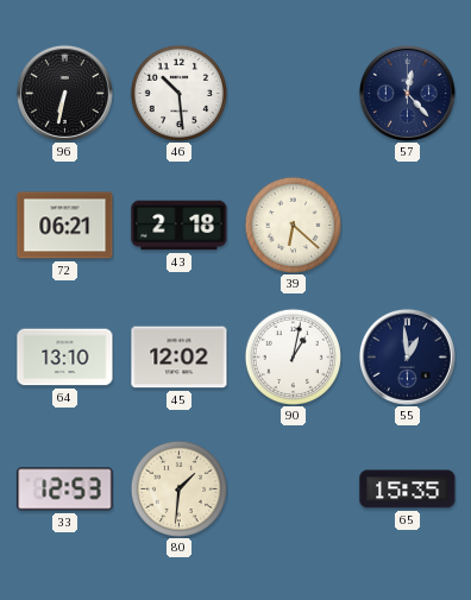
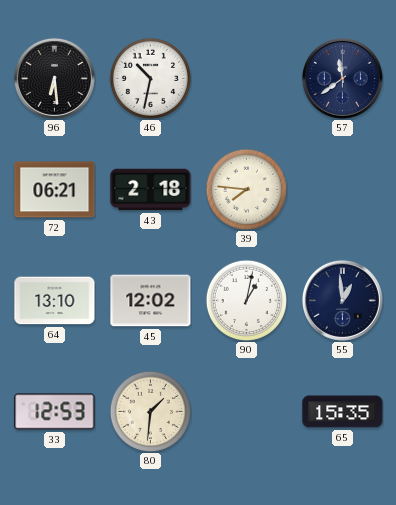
96: 6:32 -> 6:29
46: 10:29 -> 10:32
57: 12:23 -> 11:39
39: 6:22 -> 7:46
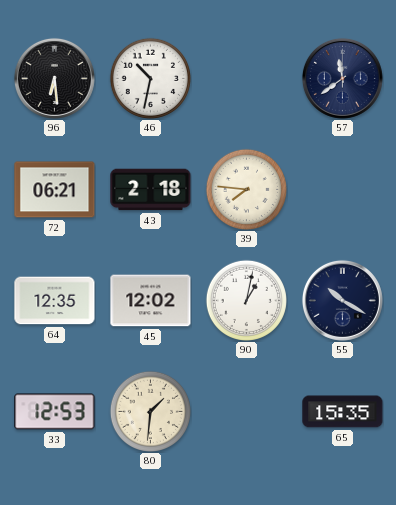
64: 13:10 -> 12:35
55: 12:59 -> 10:20
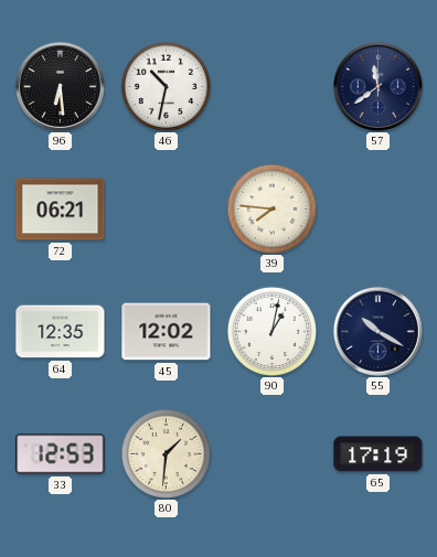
43: 2:18 -> none
65: 15:35 -> 17:19
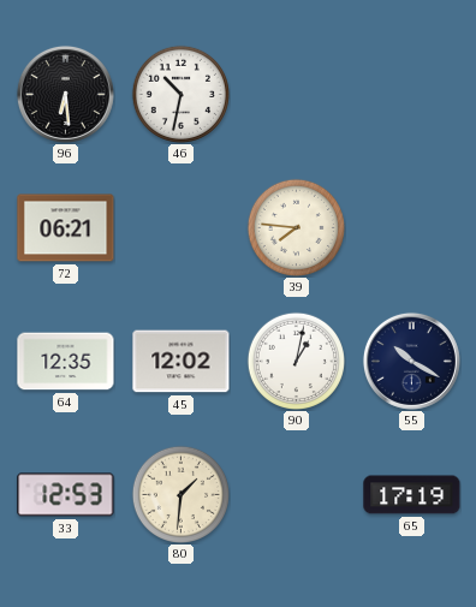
57: 11:39 -> none
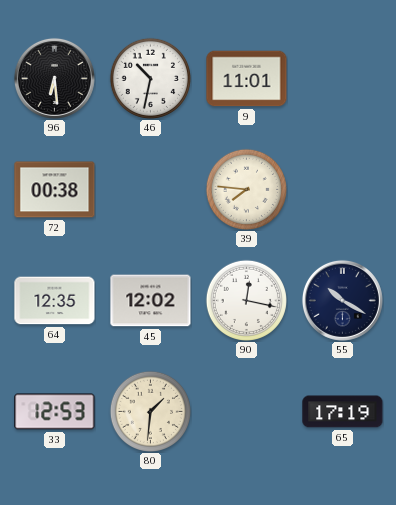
9: none -> 11:01
72: 06:21 -> 00:38
90: 1:02 -> 12:17
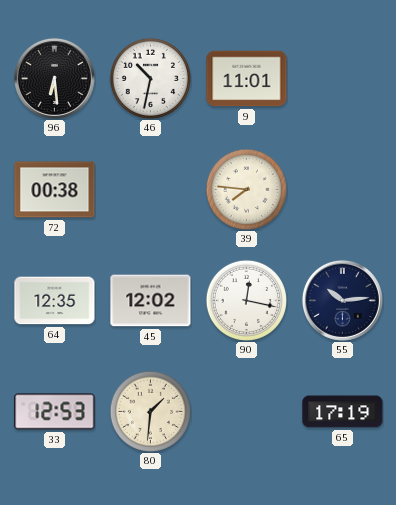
55: 10:20 -> 10:14
